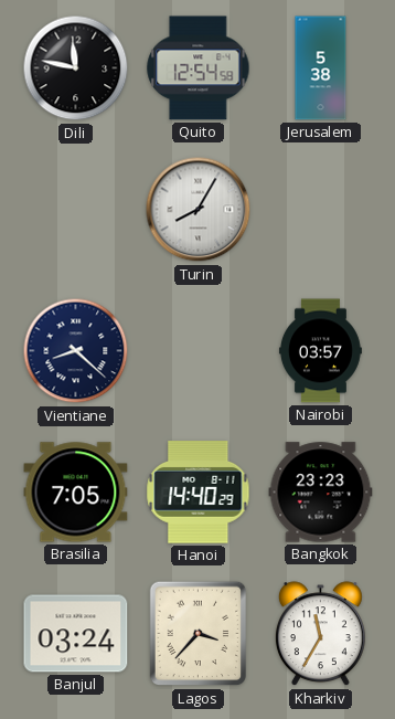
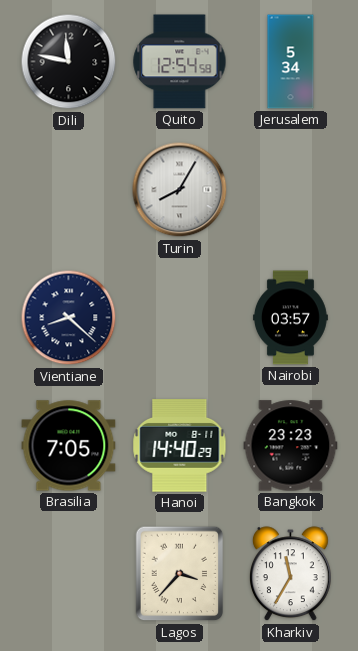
Jerusalem: 5:38 -> 5:34
Banjul: 03:24 -> none
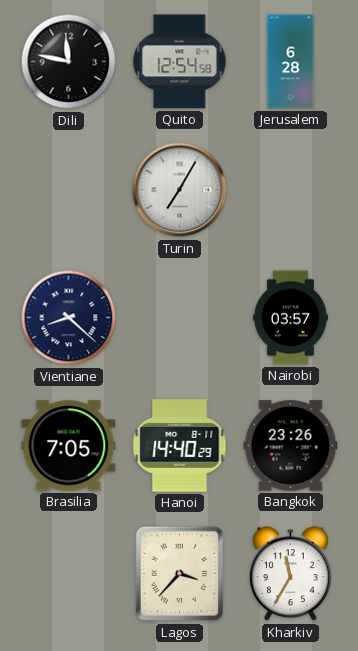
Jerusalem: 5:34 -> 6:28
Turin: 8:05 -> 7:05
Bangkok: 23:23 -> 23:26
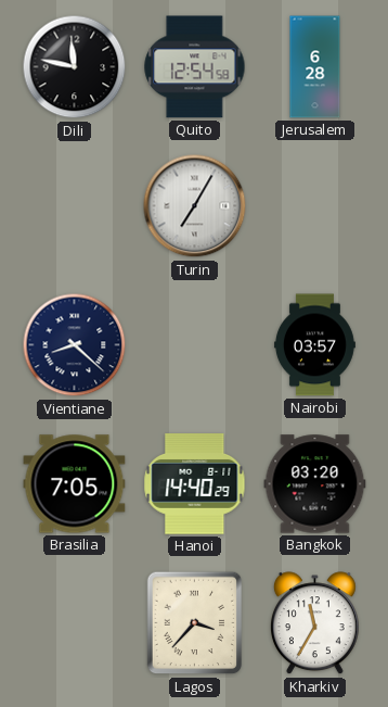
Bangkok: 23:26 -> 03:20
